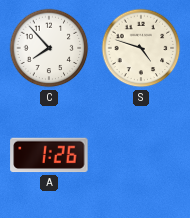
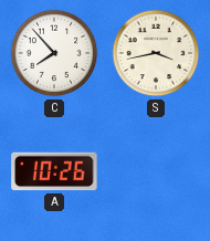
S: 4:48 -> 3:43
A: 1:26 -> 10:26
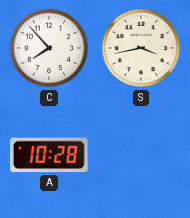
A: 10:26 -> 10:28
